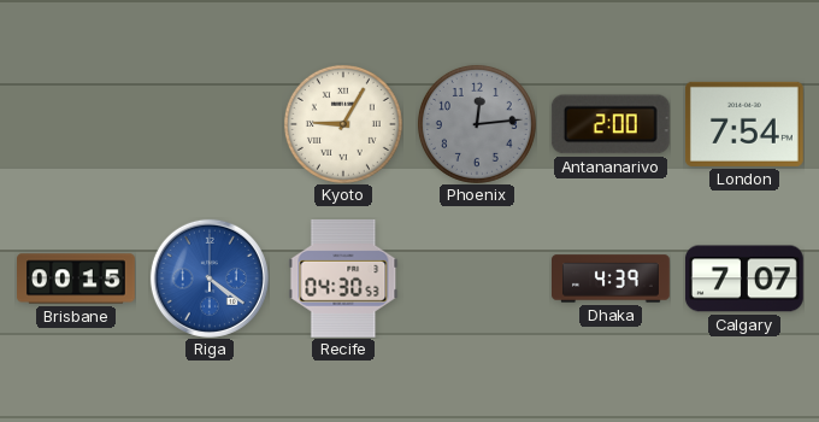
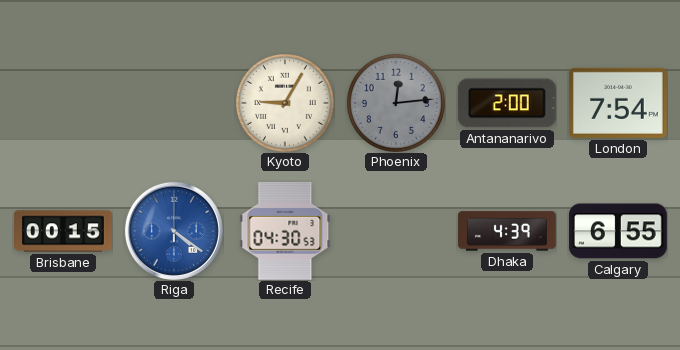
Calgary: 7:07 -> 6:55
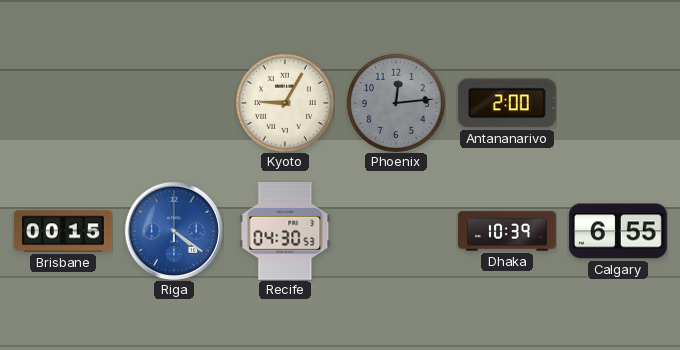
London: 7:54 -> none
Dhaka: 4:39 -> 10:39
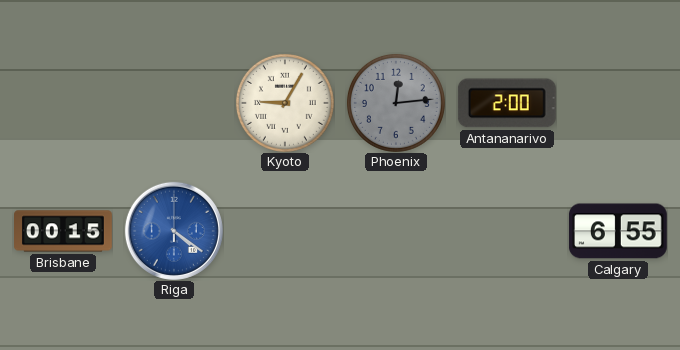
Recife: 04:30 -> none
Dhaka: 10:39 -> none
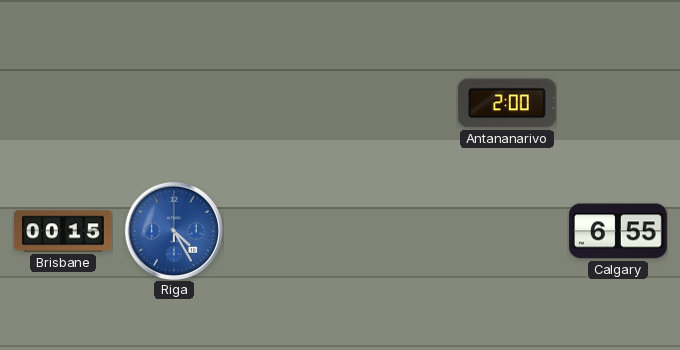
Kyoto: 9:05 -> none
Phoenix: 12:14 -> none
Riga: 4:21 -> 4:25
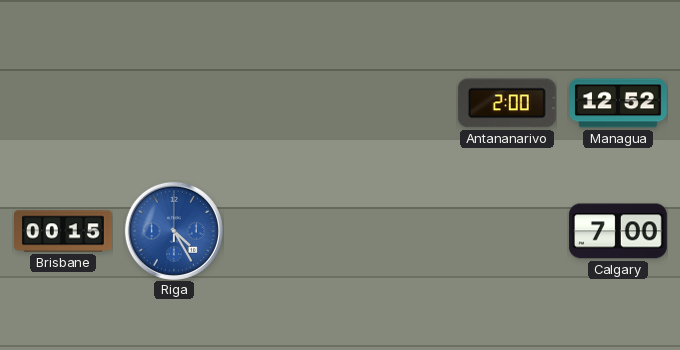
Managua: none -> 12:52
Calgary: 6:55 -> 7:00
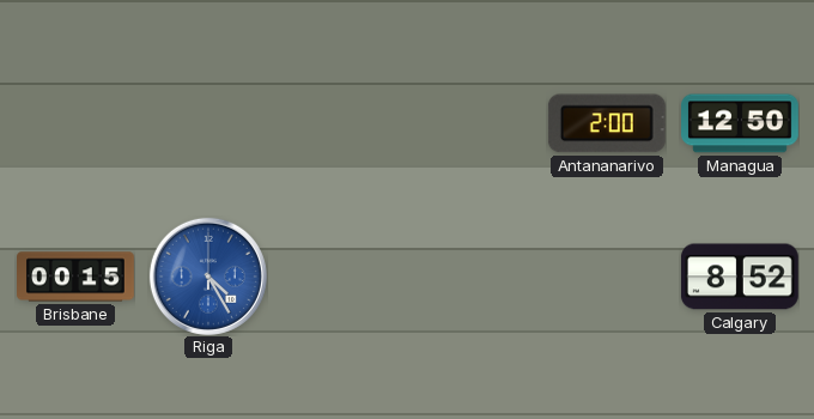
Managua: 12:52 -> 12:50
Calgary: 7:00 -> 8:52
